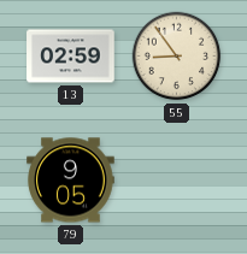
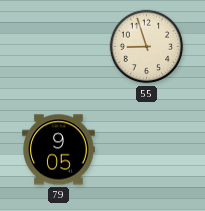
13: 02:59 -> none
55: 8:54 -> 8:57
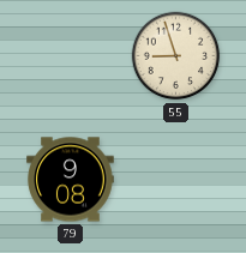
79: 9:05 -> 9:08
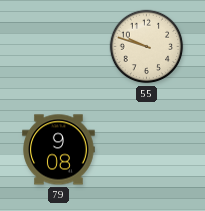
55: 8:57 -> 9:48
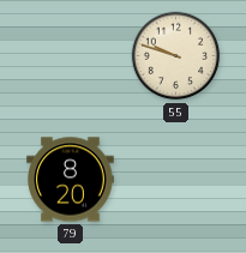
79: 9:08 -> 8:20
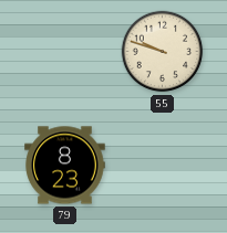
79: 8:20 -> 8:23
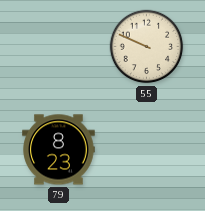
55: 9:48 -> 9:49
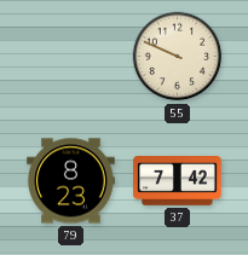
37: none -> 7:42
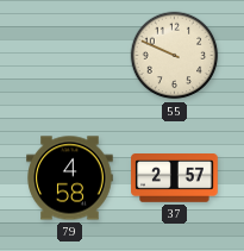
79: 8:23 -> 4:58
37: 7:42 -> 2:57
